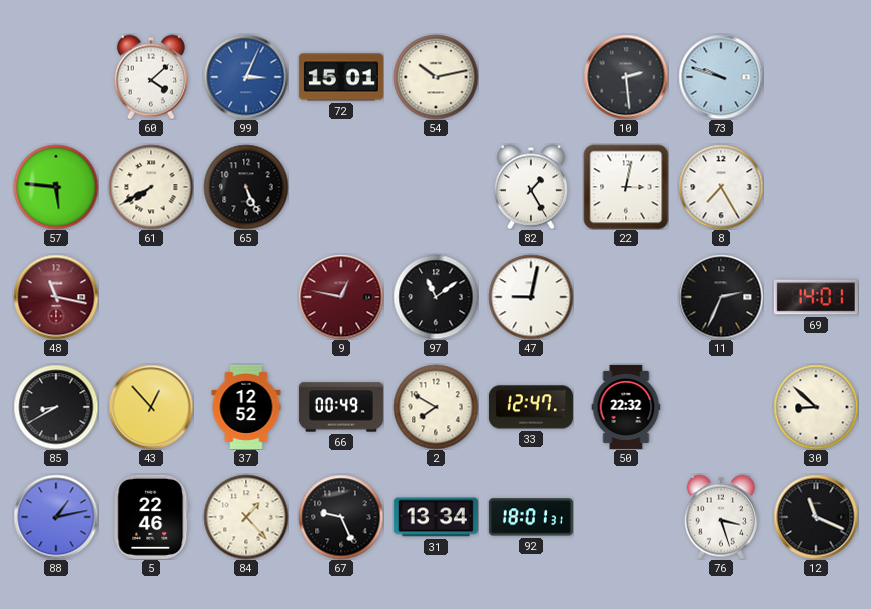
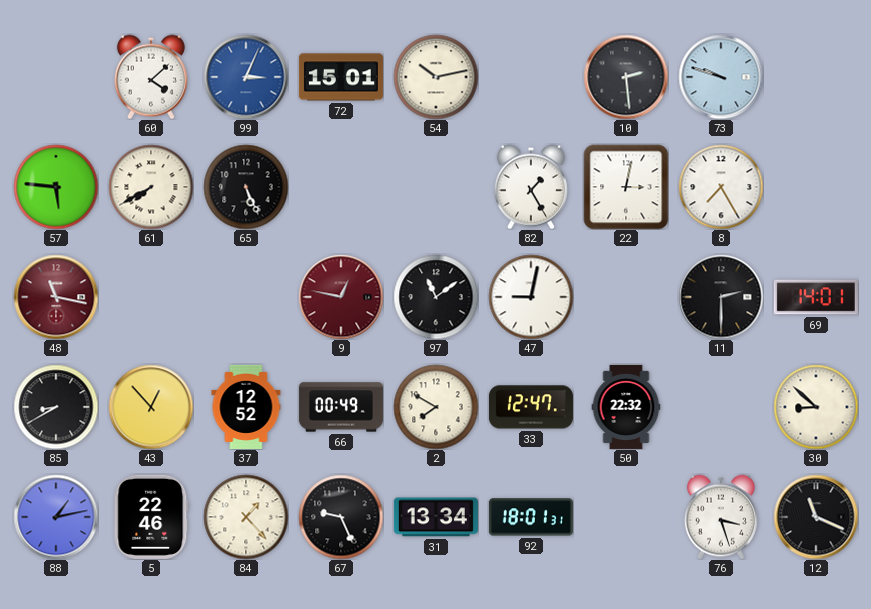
11: 2:34 -> 2:30
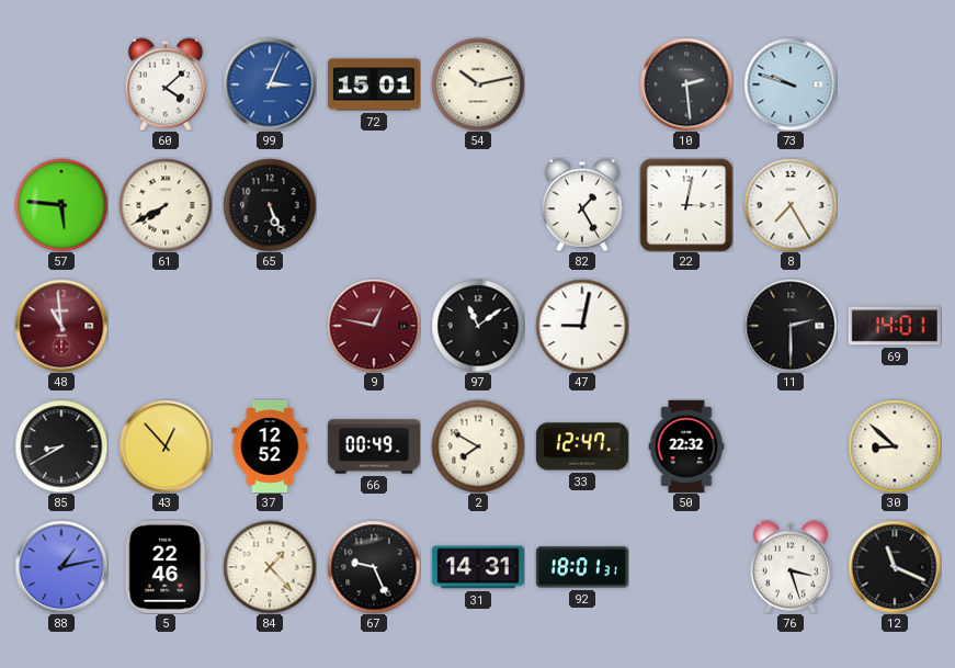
48: 11:17 -> 10:59
31: 13:34 -> 14:31
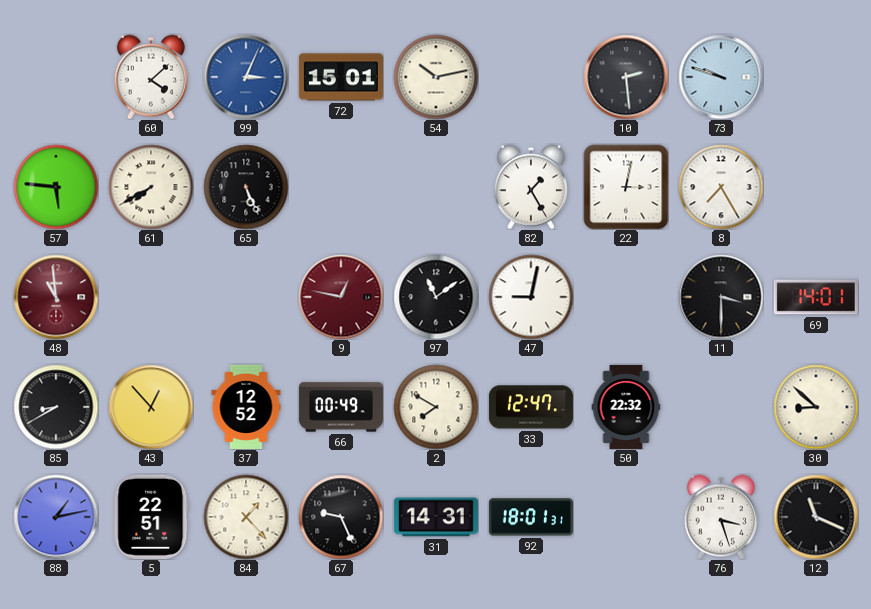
11: 2:30 -> 3:30
5: 22:46 -> 22:51
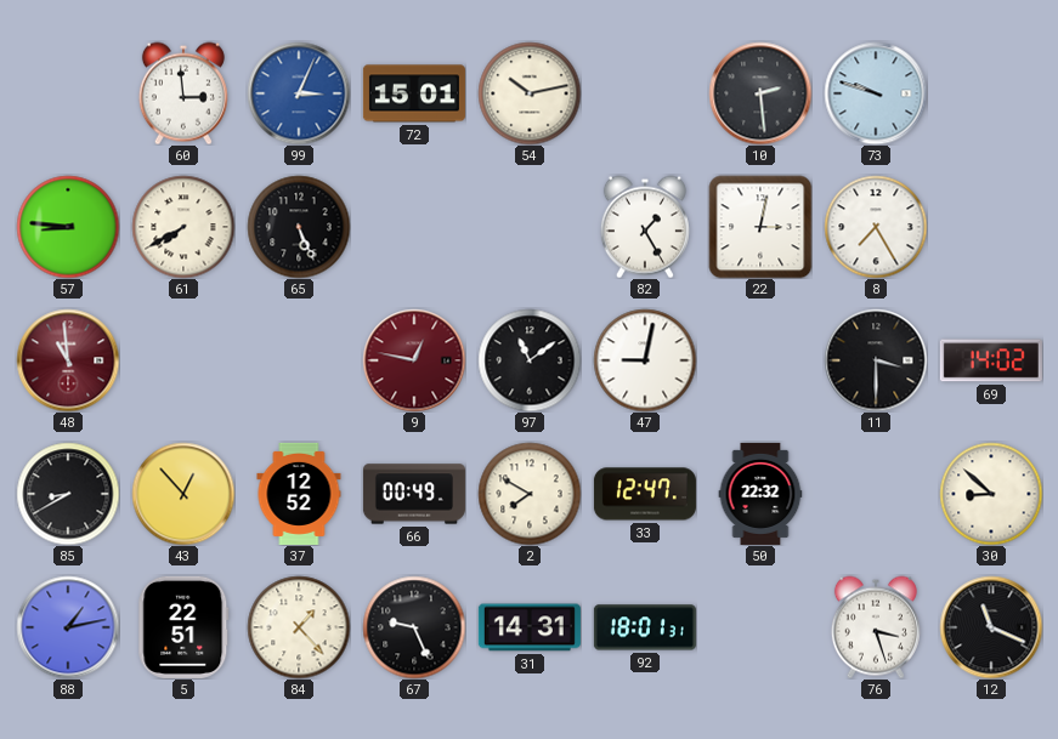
60: 4:08 -> 2:59
57: 5:46 -> 8:46
69: 14:01 -> 14:02
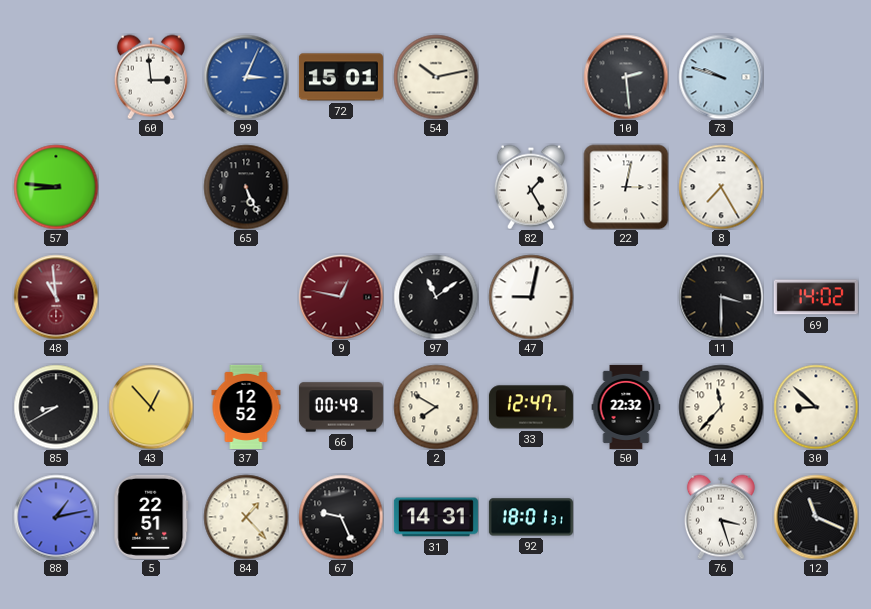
61: 7:40 -> none
14: none -> 11:37
